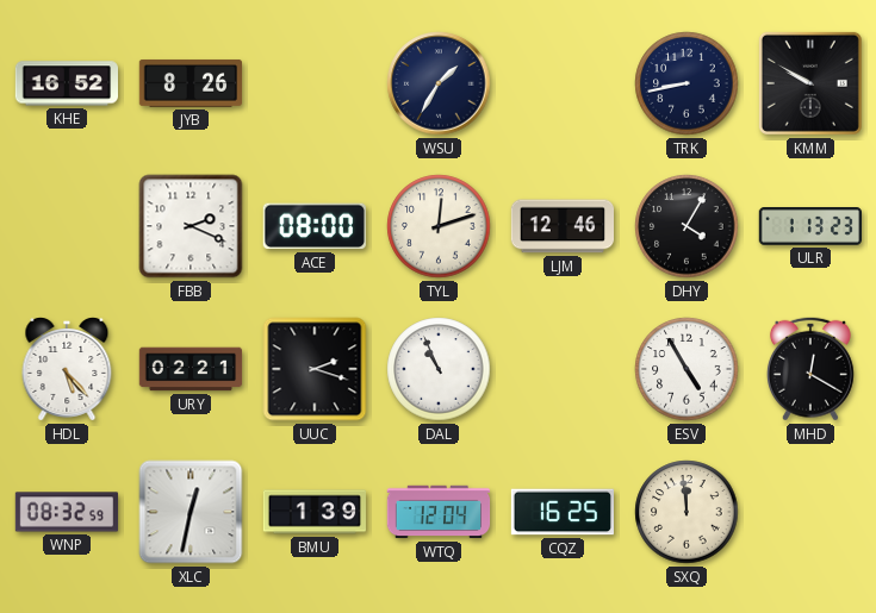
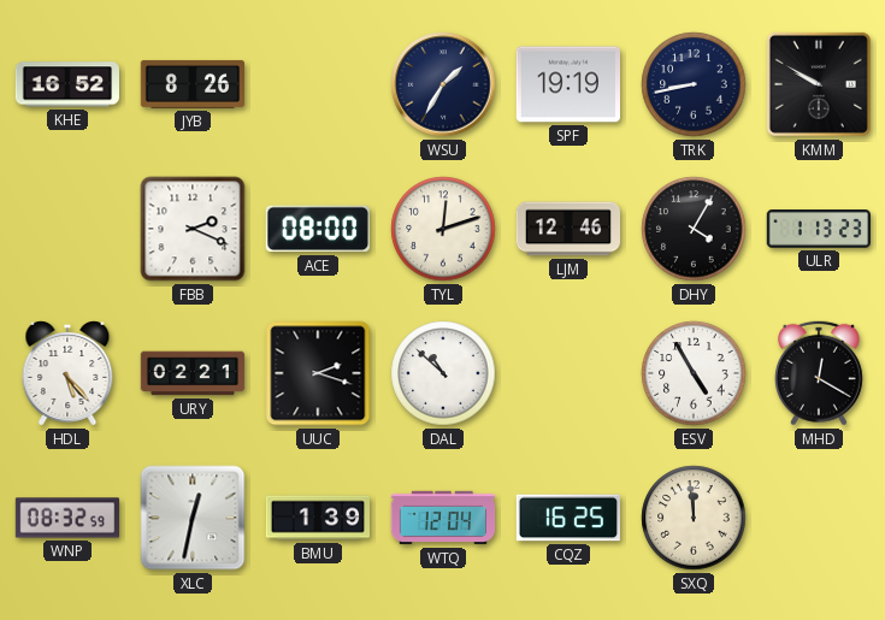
SPF: none -> 19:19
DAL: 10:56 -> 10:52
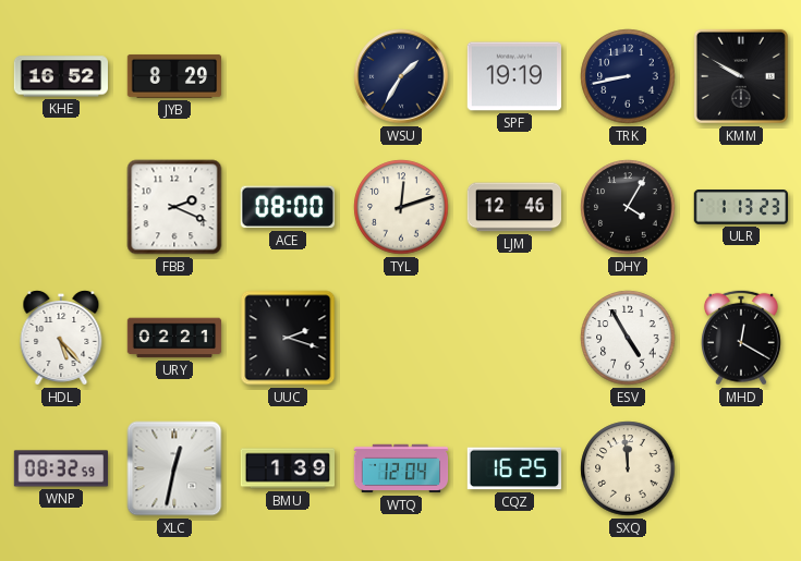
JYB: 8:26 -> 8:29
DAL: 10:52 -> none
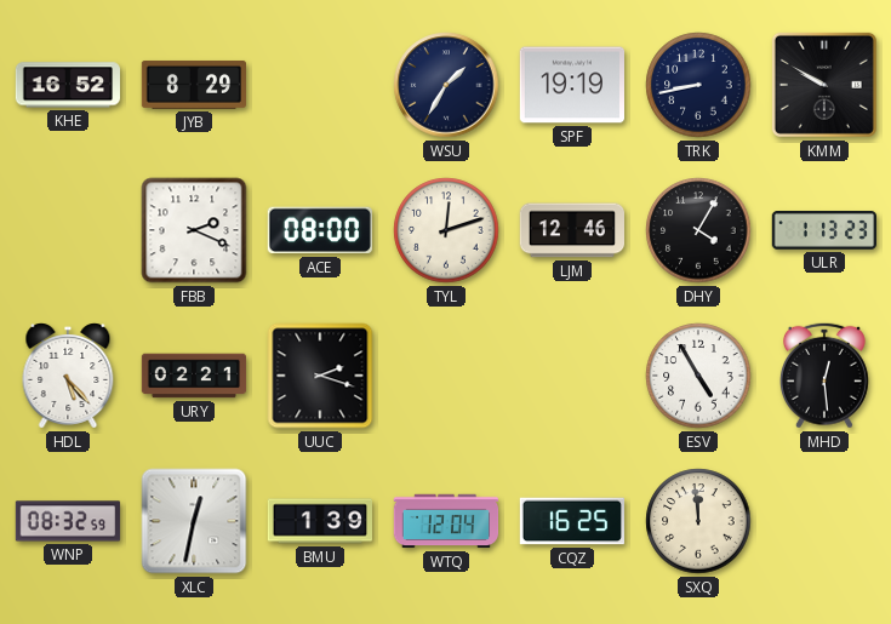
MHD: 12:20 -> 12:29
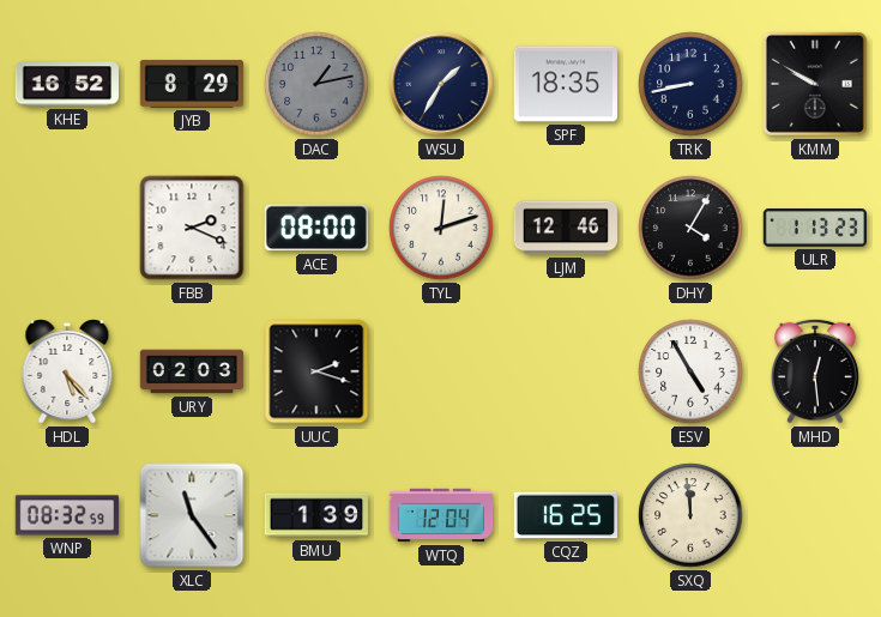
DAC: none -> 1:13
SPF: 19:19 -> 18:35
URY: 02:21 -> 02:03
XLC: 12:32 -> 11:24
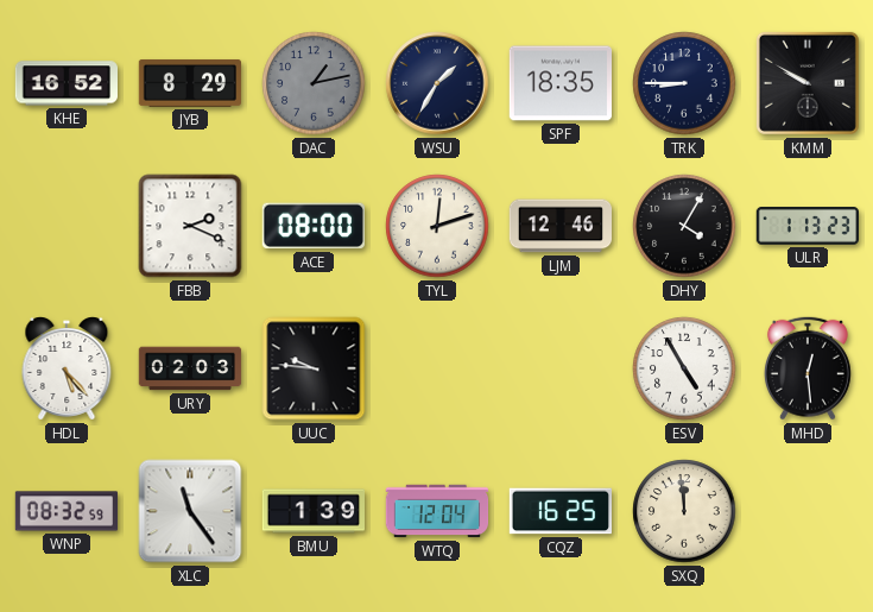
TRK: 8:43 -> 8:45
UUC: 2:18 -> 9:46
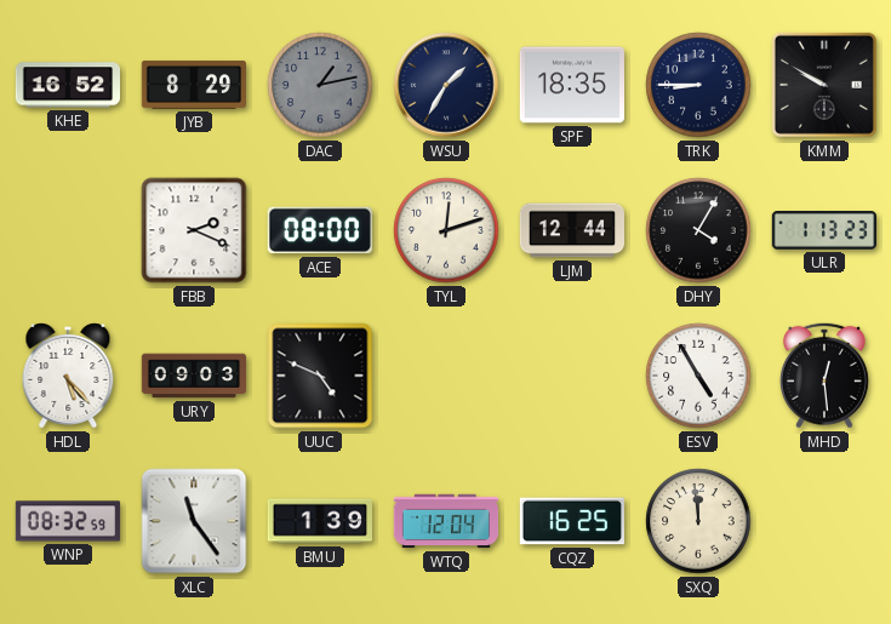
LJM: 12:46 -> 12:44
URY: 02:03 -> 09:03
UUC: 9:46 -> 4:49
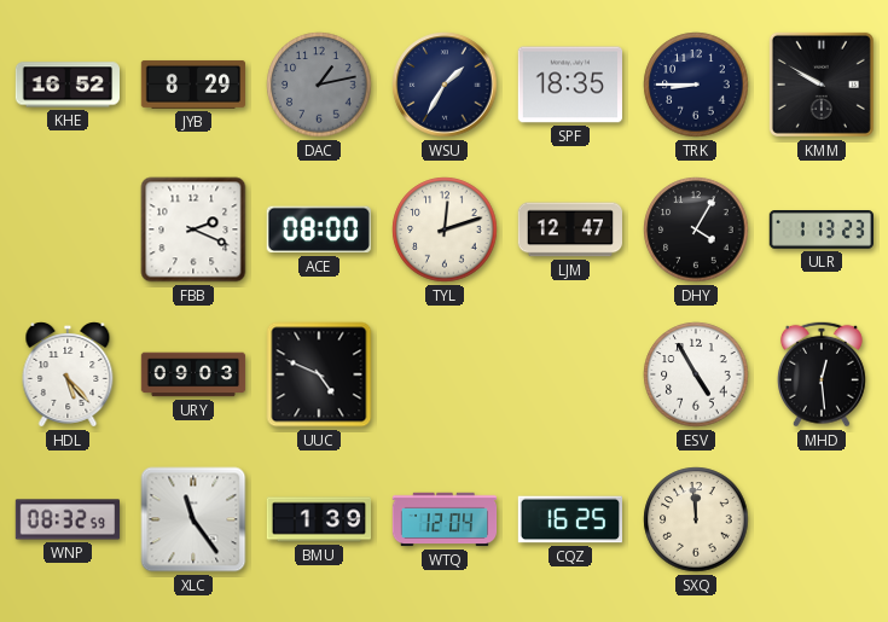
LJM: 12:44 -> 12:47
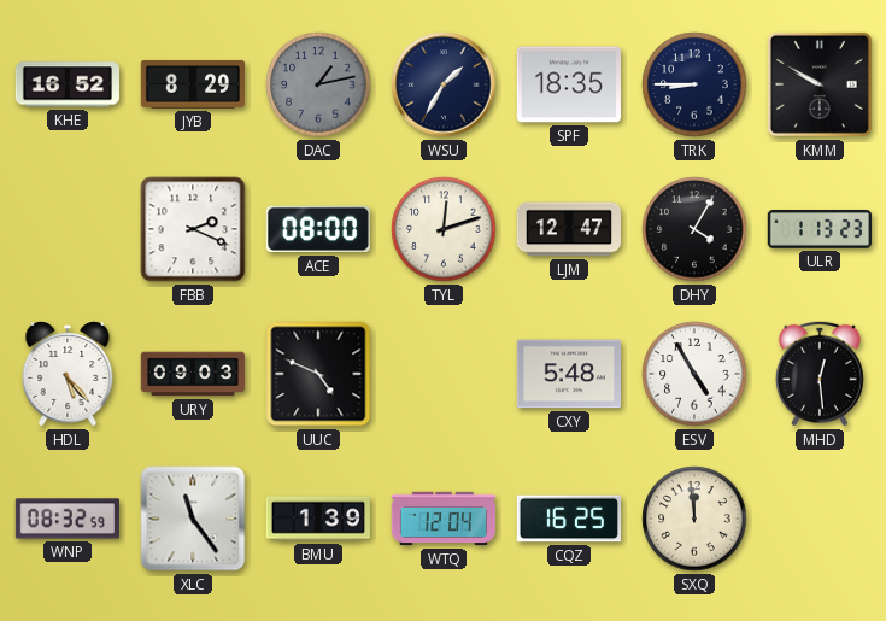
CXY: none -> 5:48
